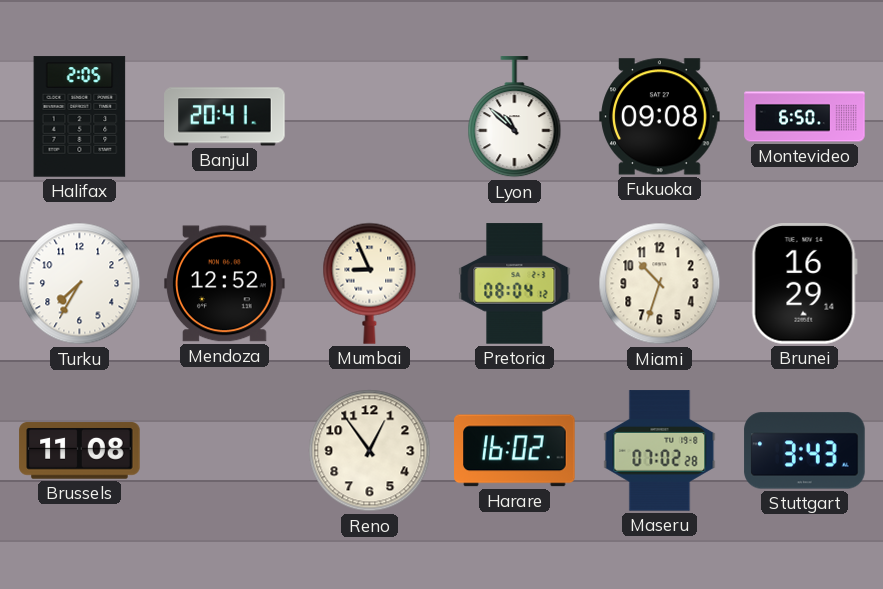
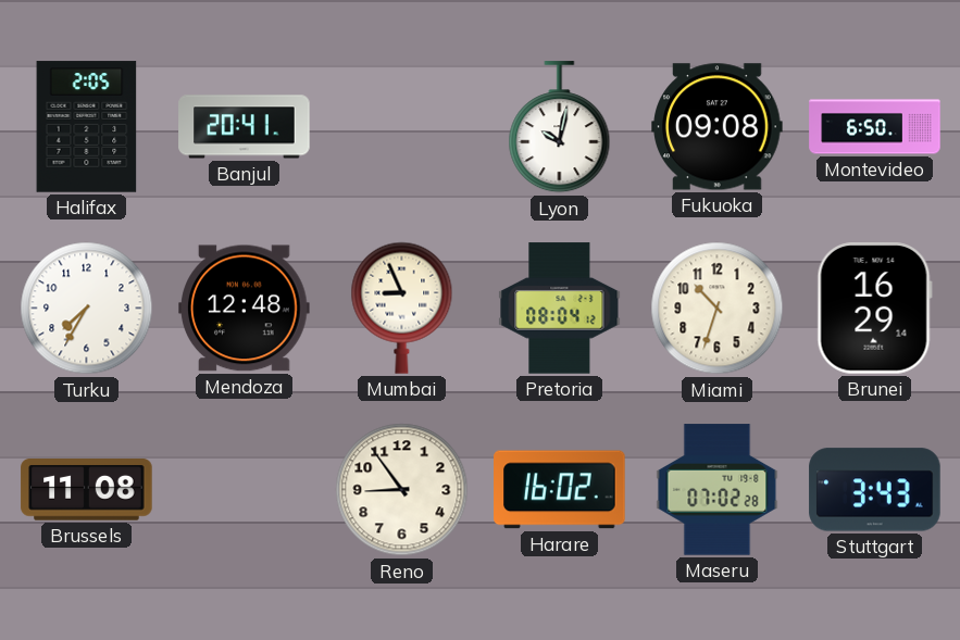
Lyon: 10:52 -> 10:02
Mendoza: 12:52 -> 12:48
Reno: 12:54 -> 8:54
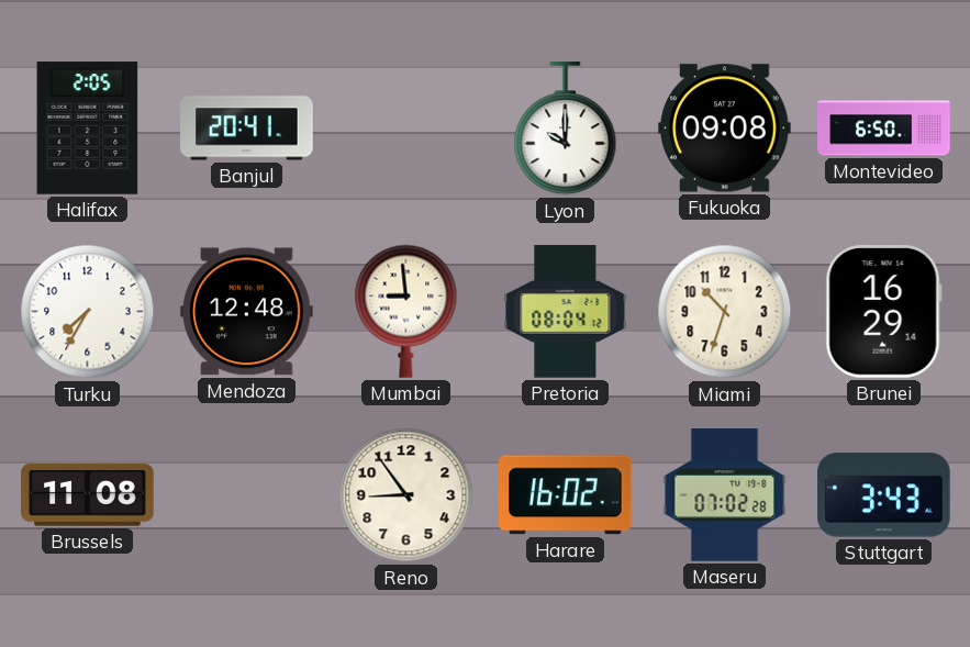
Lyon: 10:02 -> 10:00
Mumbai: 8:56 -> 8:59
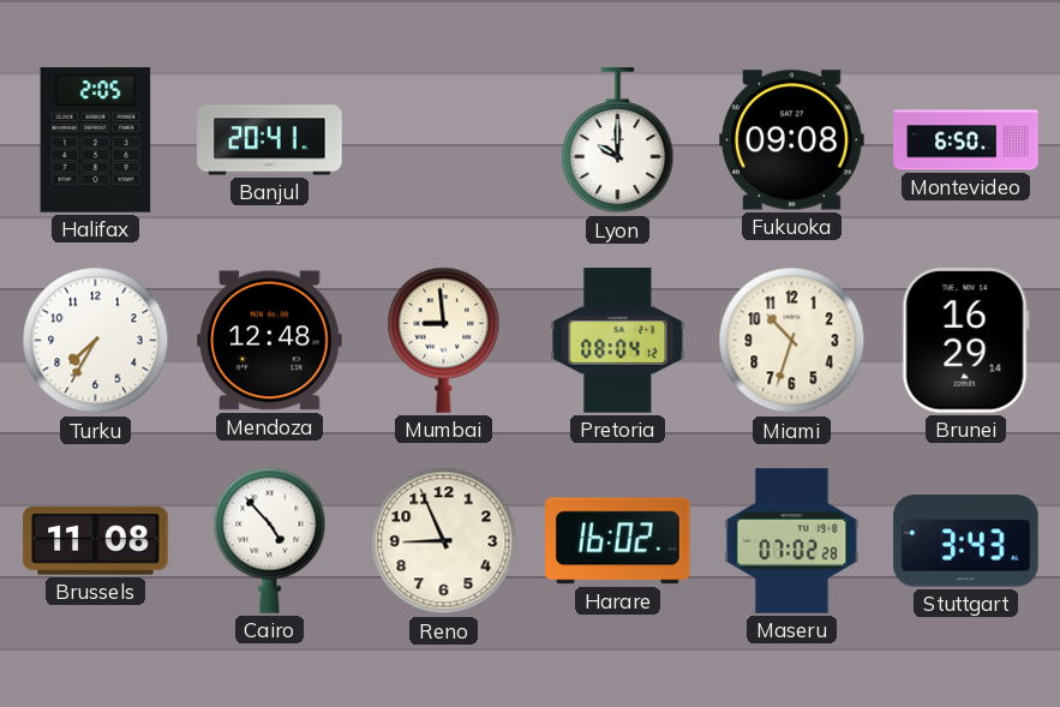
Cairo: none -> 4:53
Reno: 8:54 -> 8:56
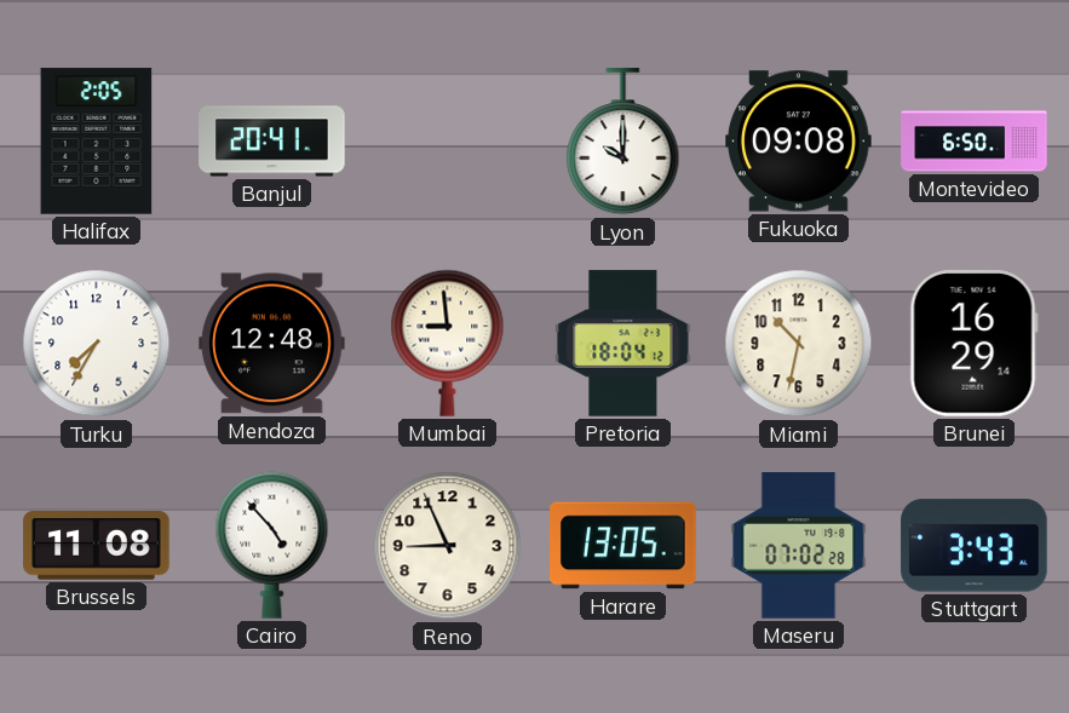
Pretoria: 08:04 -> 18:04
Miami: 10:33 -> 10:32
Harare: 16:02 -> 13:05
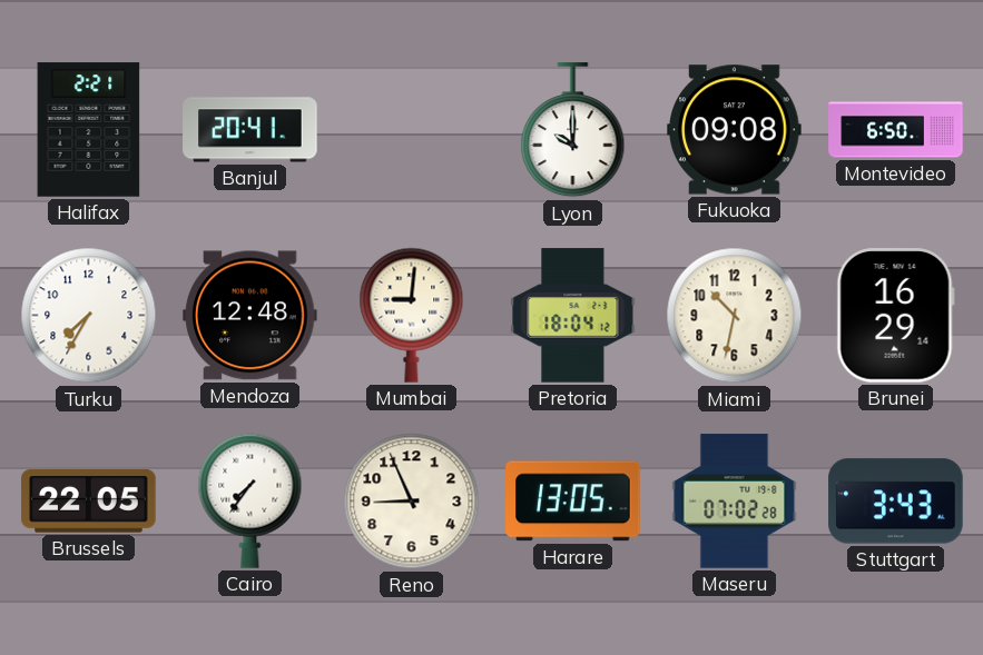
Halifax: 2:05 -> 2:21
Mumbai: 8:59 -> 9:01
Brussels: 11:08 -> 22:05
Cairo: 4:53 -> 7:36
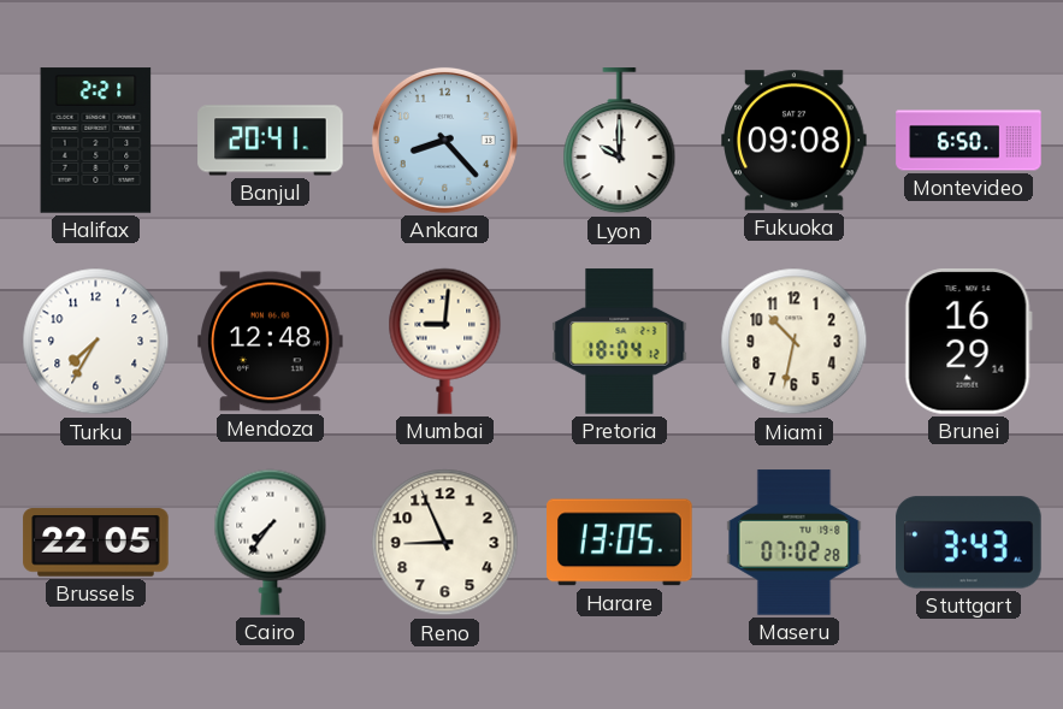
Ankara: none -> 8:23
